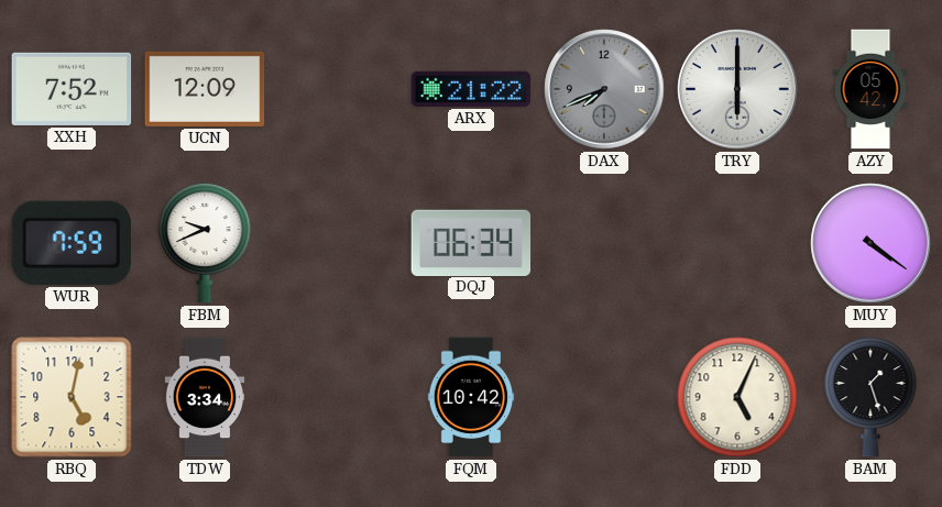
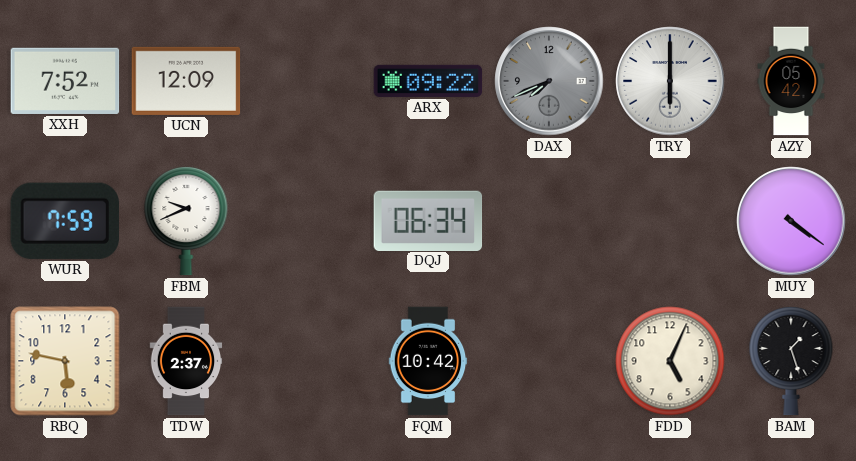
ARX: 21:22 -> 09:22
RBQ: 5:02 -> 5:47
TDW: 3:34 -> 2:37
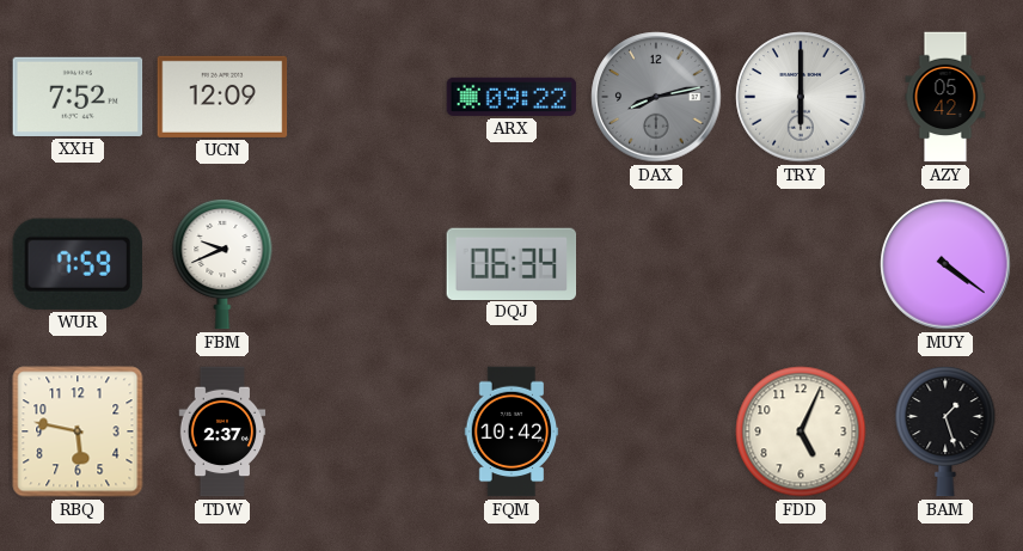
DAX: 7:41 -> 8:13
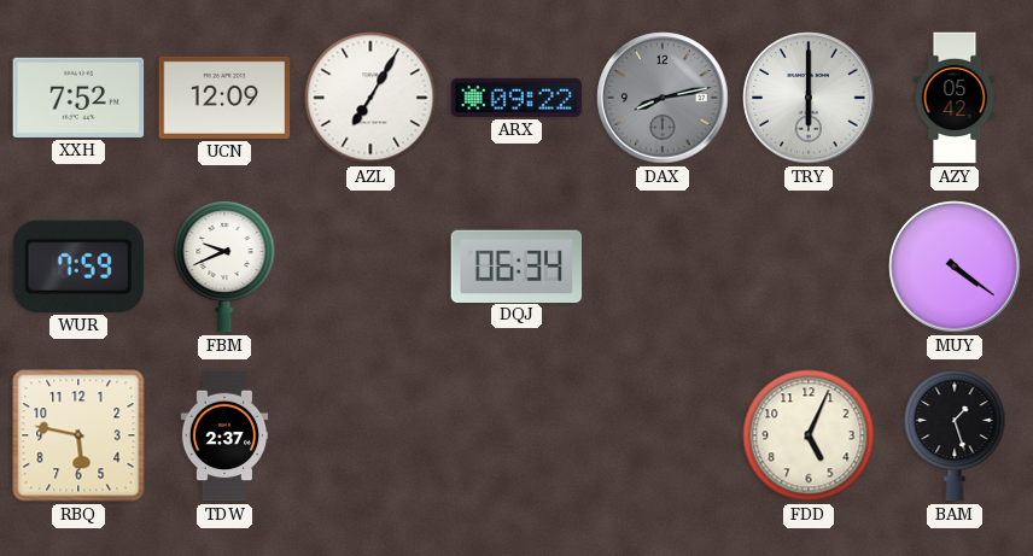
AZL: none -> 7:05
FQM: 10:42 -> none
